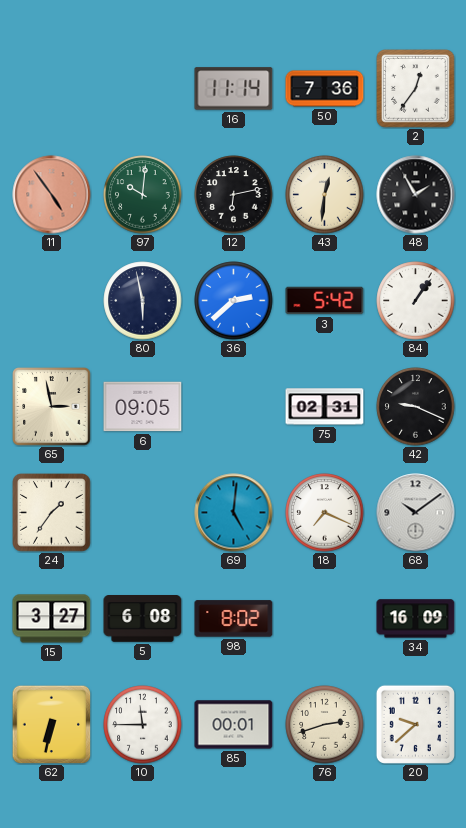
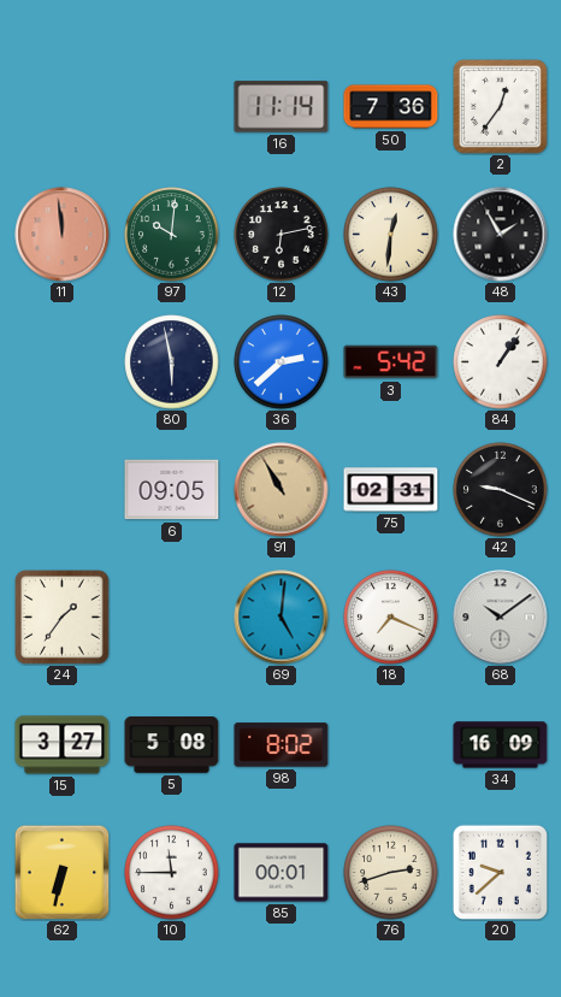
11: 4:54 -> 11:59
65: 2:58 -> none
91: none -> 10:55
5: 6:08 -> 5:08
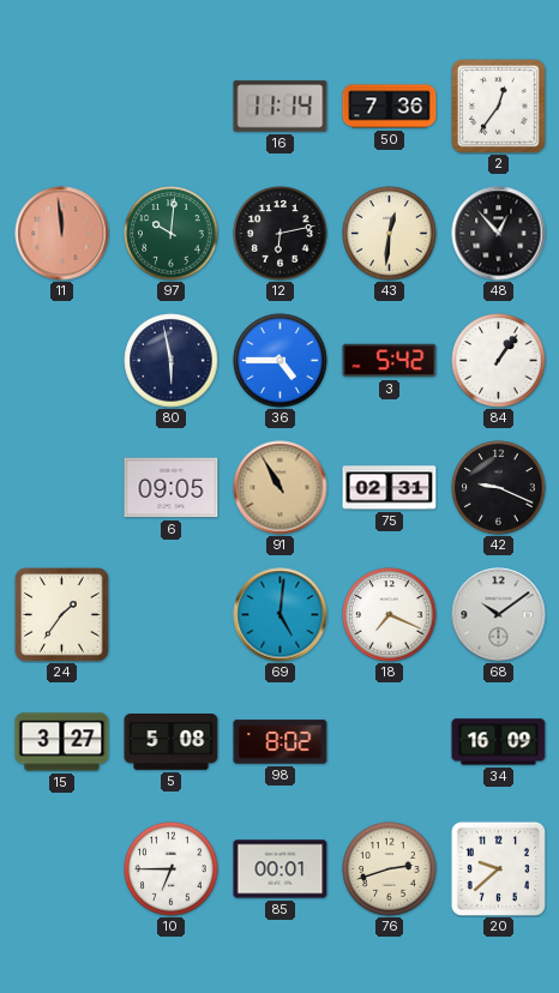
48: 1:55 -> 12:53
36: 2:38 -> 4:45
62: 6:32 -> none
10: 11:45 -> 6:45
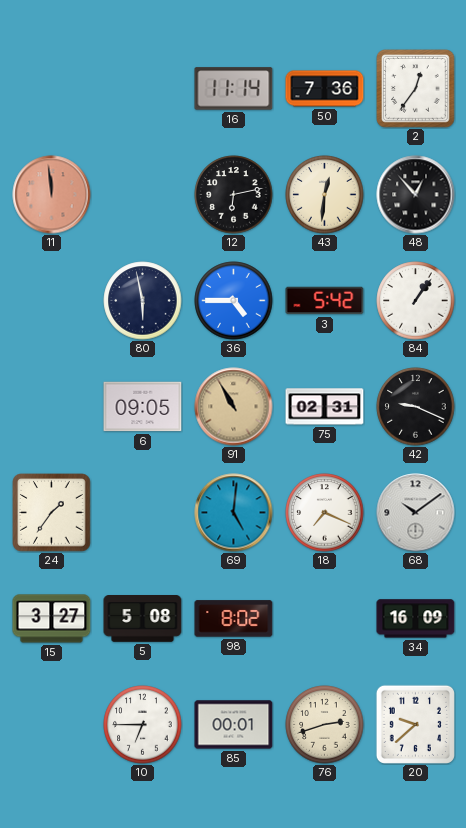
97: 10:01 -> none
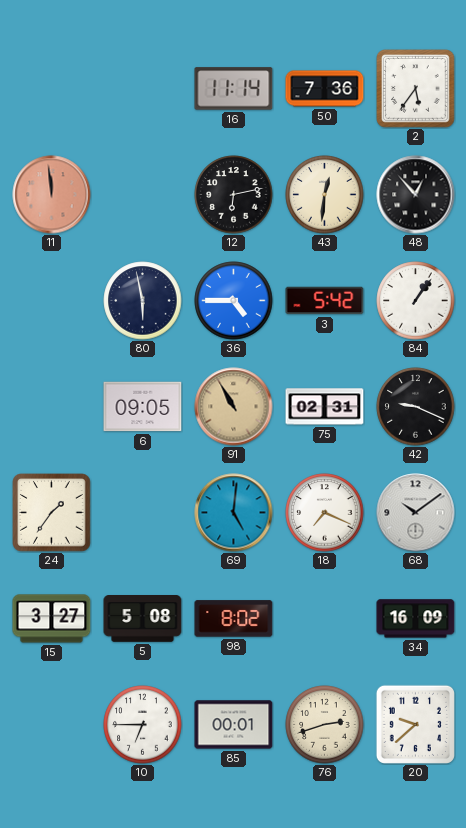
2: 12:36 -> 5:36
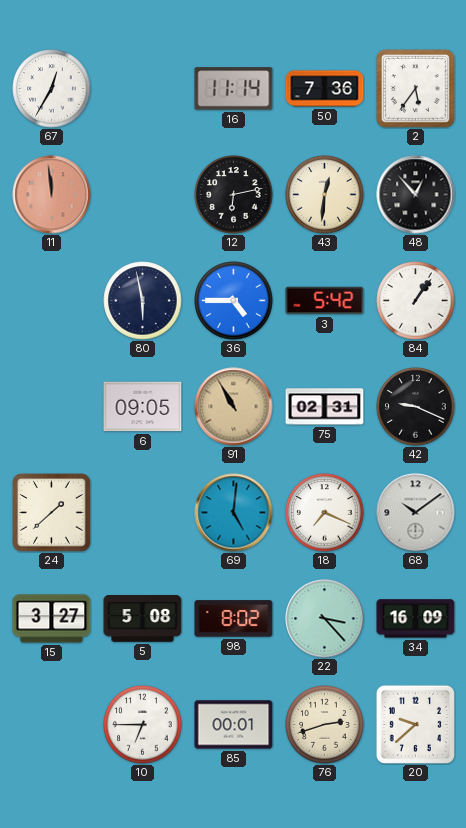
67: none -> 12:35
24: 1:36 -> 1:38
22: none -> 3:23
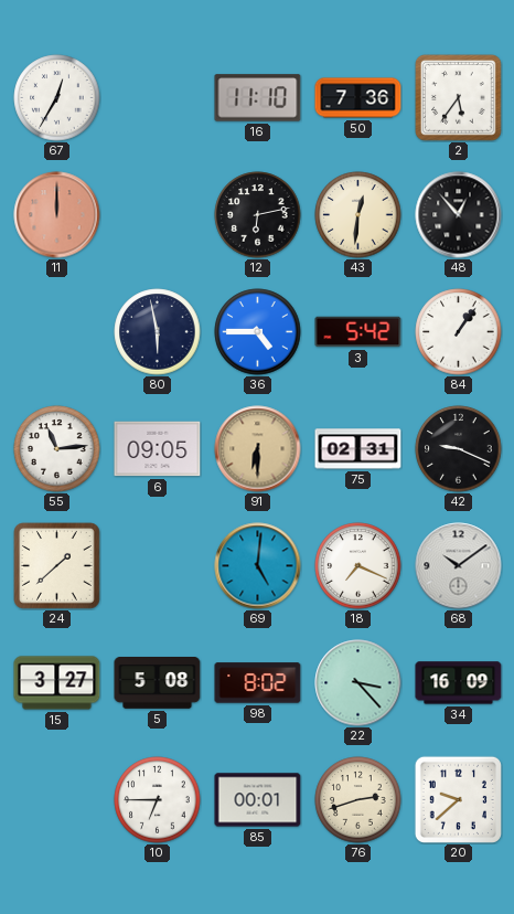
16: 11:14 -> 11:10
11: 11:59 -> 12:00
55: none -> 11:14
91: 10:55 -> 6:30
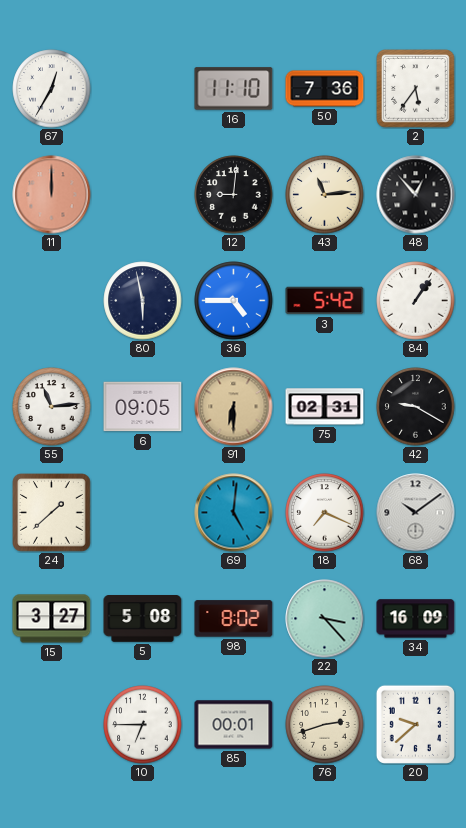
12: 6:13 -> 9:01
43: 12:31 -> 11:14
42: 9:19 -> 9:20
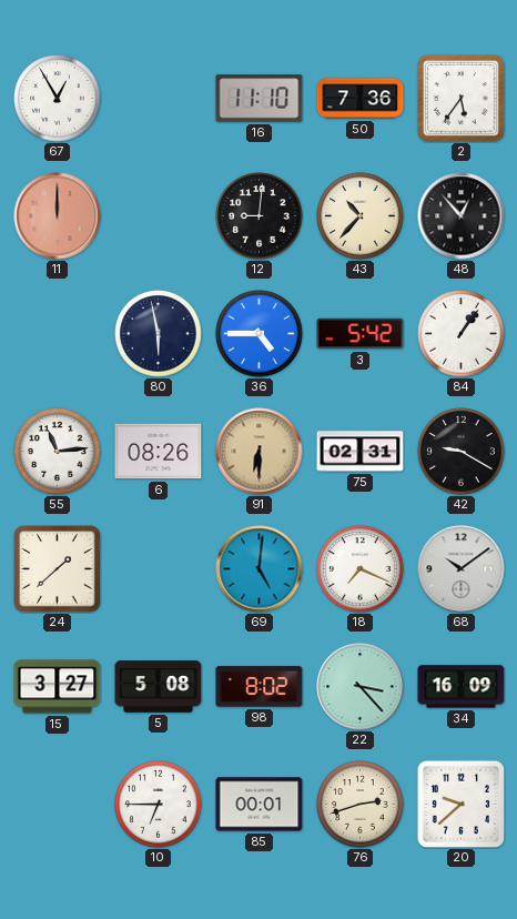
67: 12:35 -> 12:55
43: 11:14 -> 10:37
6: 09:05 -> 08:26
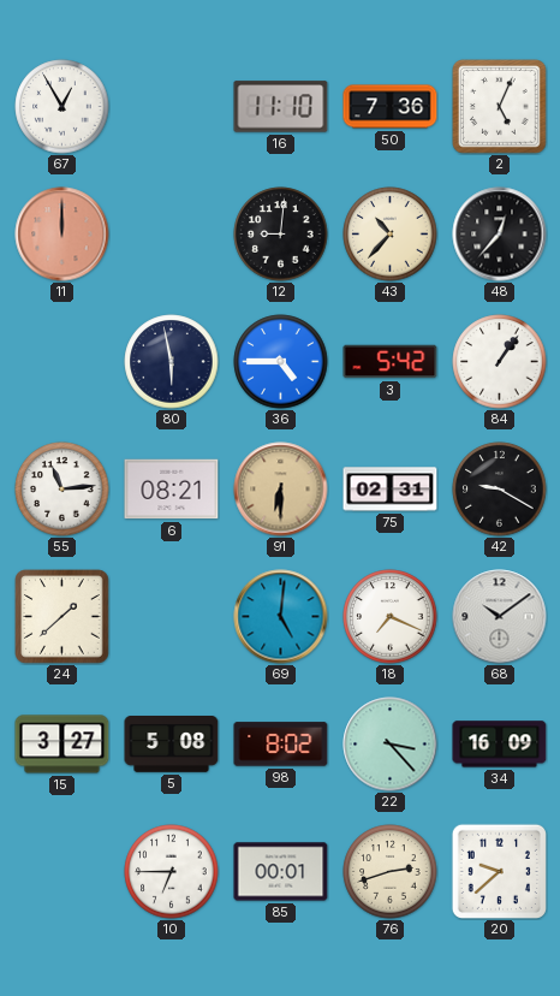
2: 5:36 -> 5:04
48: 12:53 -> 12:37
6: 08:26 -> 08:21
